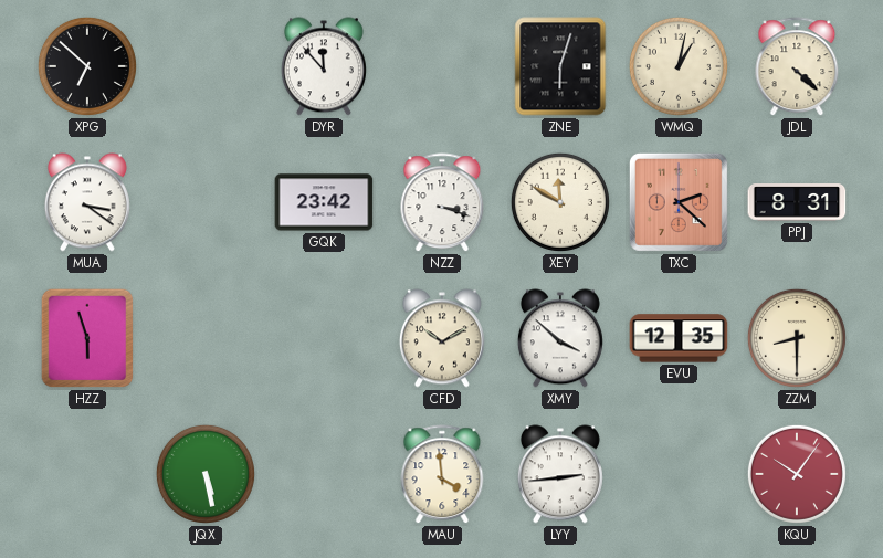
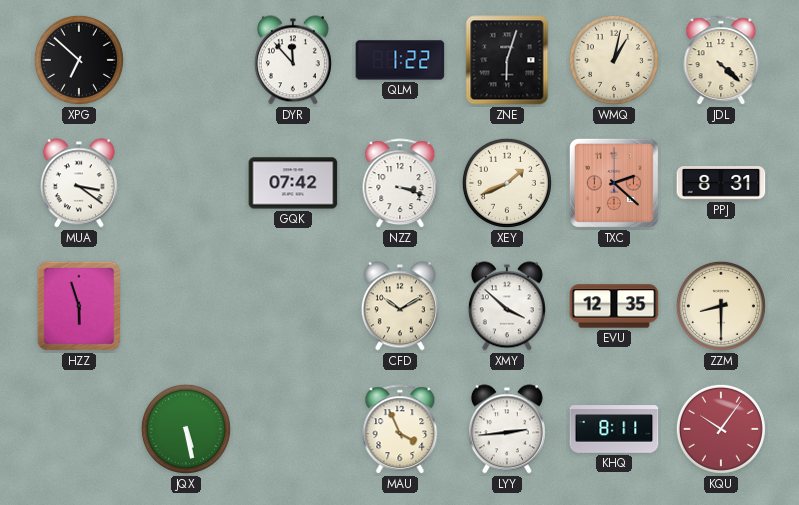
QLM: none -> 1:22
GQK: 23:42 -> 07:42
XEY: 11:50 -> 1:41
MAU: 3:59 -> 3:56
KHQ: none -> 8:11
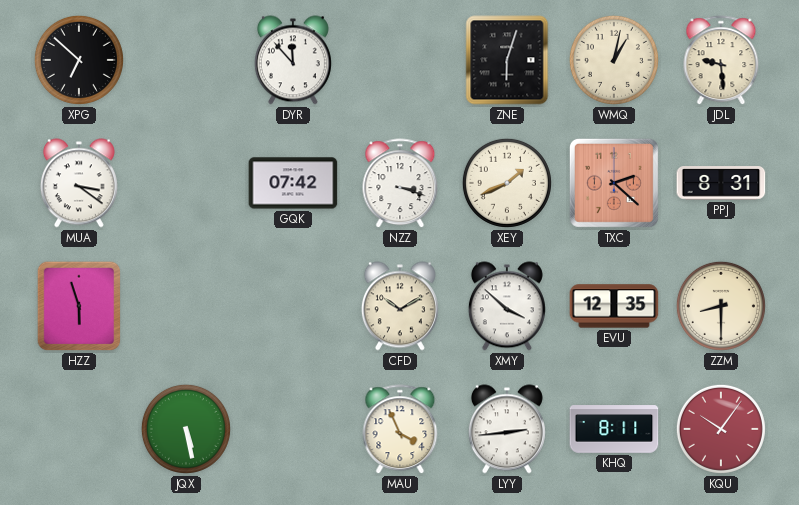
QLM: 1:22 -> none
JDL: 4:22 -> 9:29
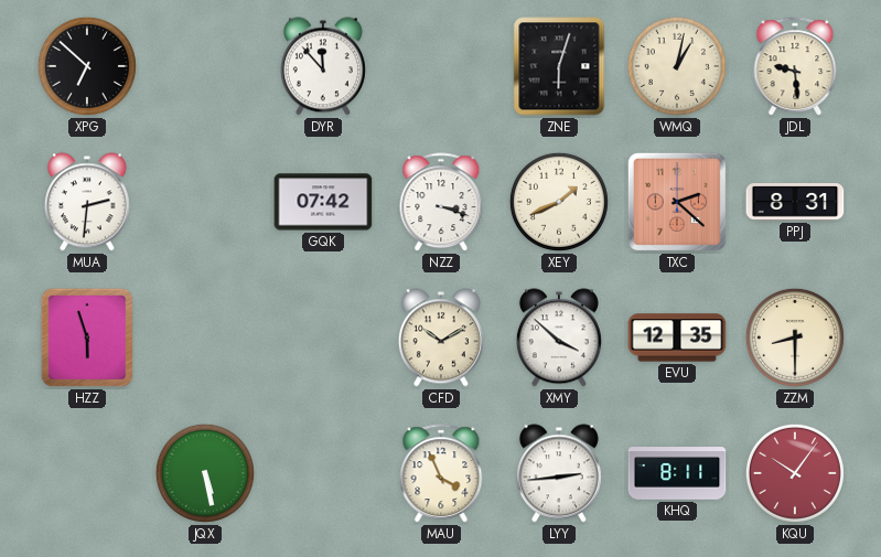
MUA: 3:21 -> 2:31
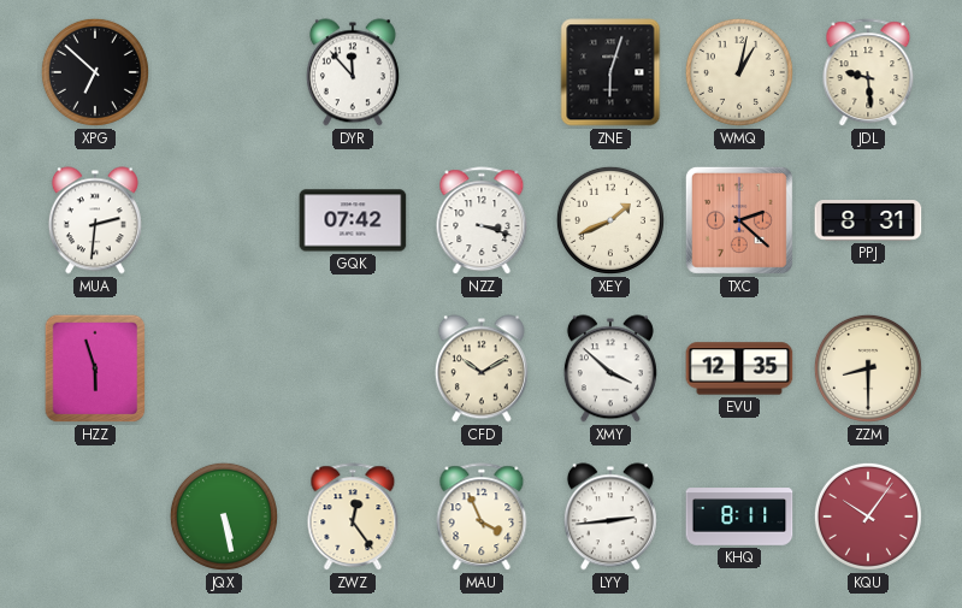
ZWZ: none -> 12:24
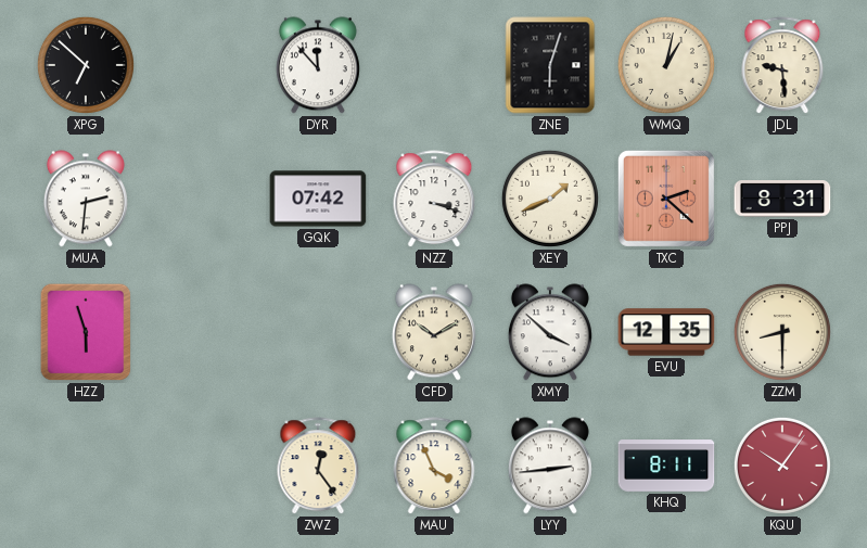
JQX: 5:28 -> none
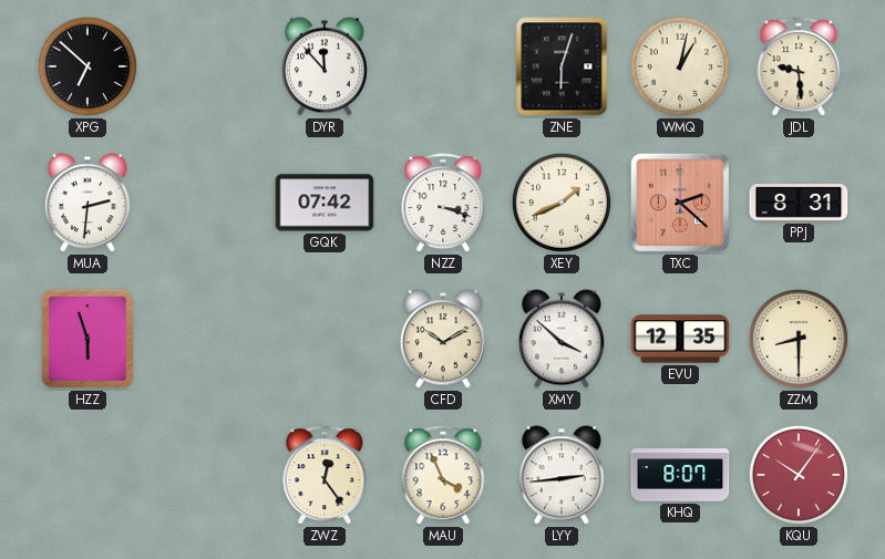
KHQ: 8:11 -> 8:07
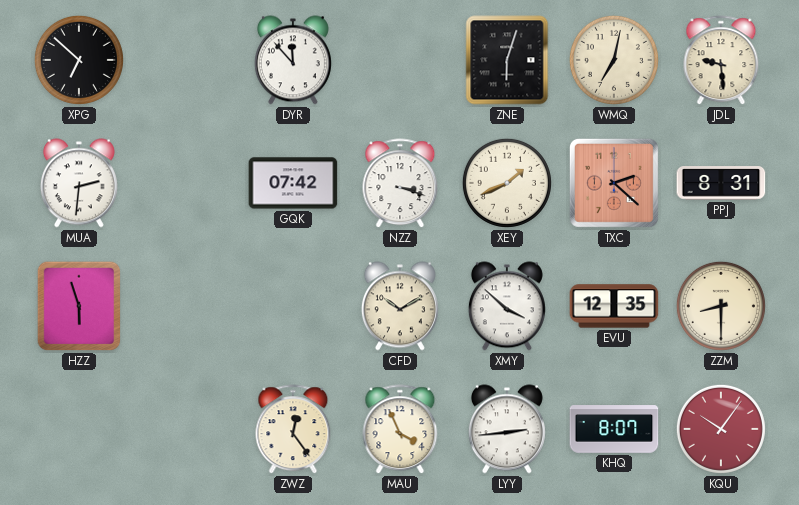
WMQ: 1:02 -> 7:02
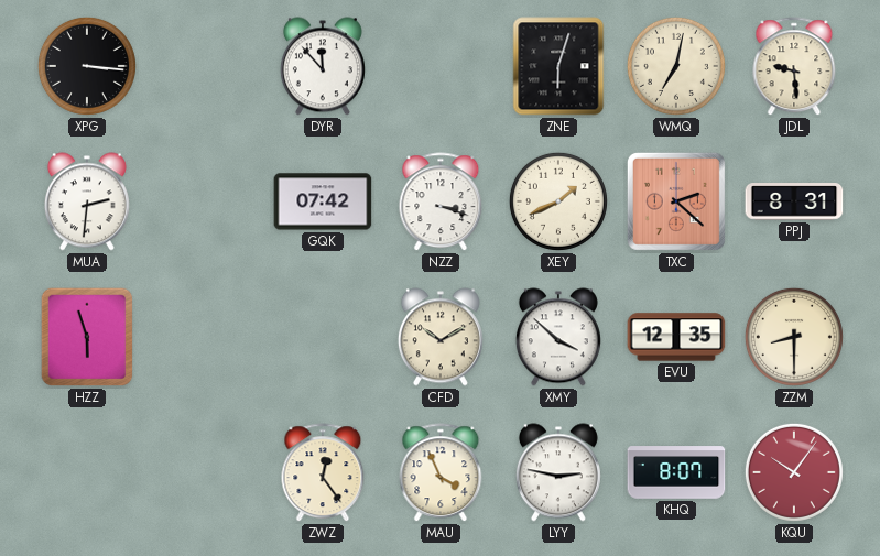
XPG: 6:52 -> 3:16
LYY: 2:44 -> 2:47
